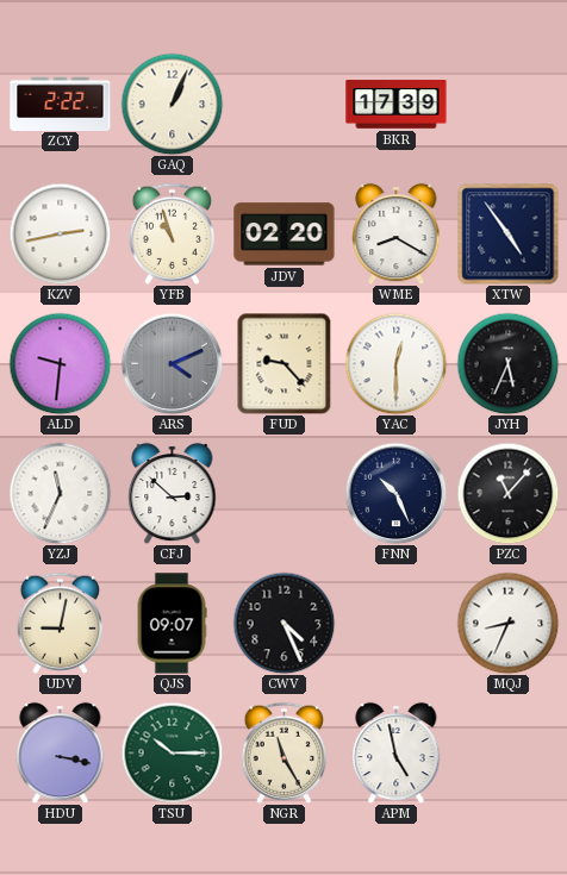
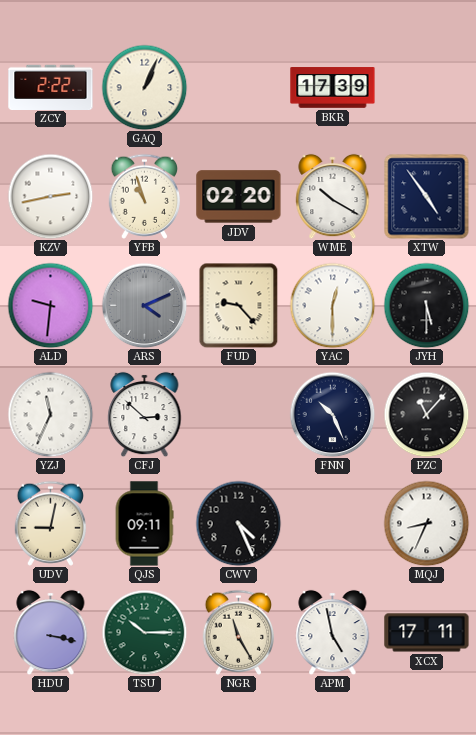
WME: 8:20 -> 10:20
JYH: 5:34 -> 5:30
QJS: 09:07 -> 09:11
XCX: none -> 17:11
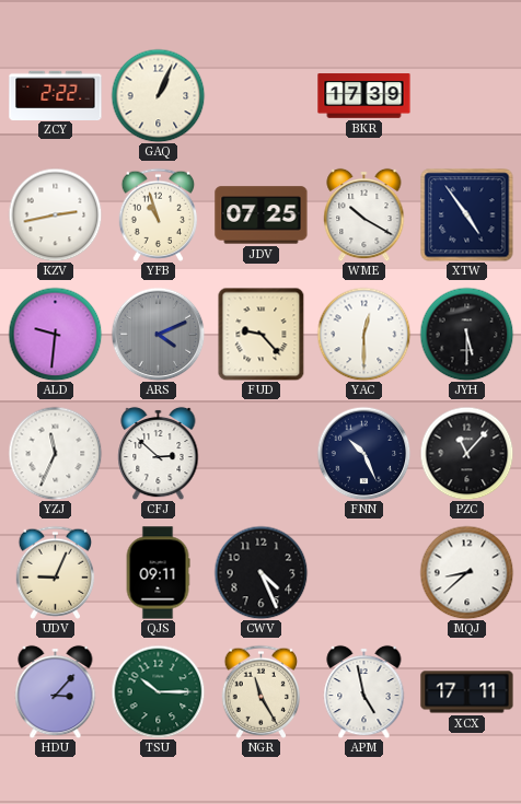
JDV: 02:20 -> 07:25
UDV: 9:02 -> 9:04
MQJ: 8:34 -> 8:38
HDU: 3:17 -> 3:07
